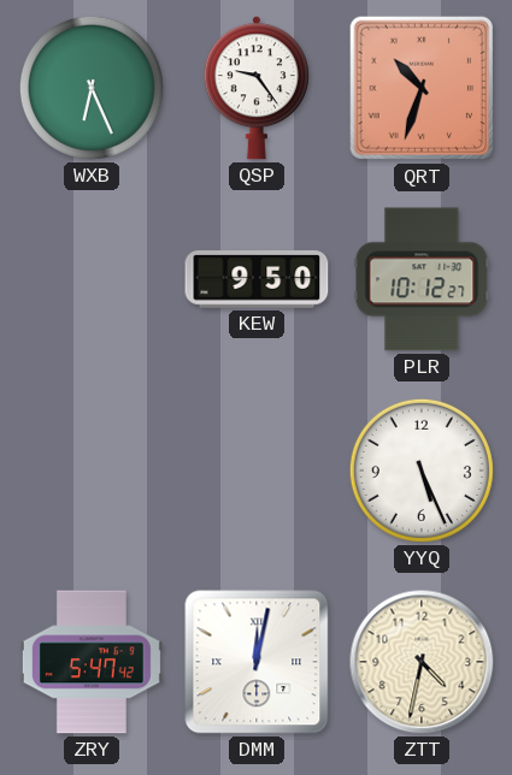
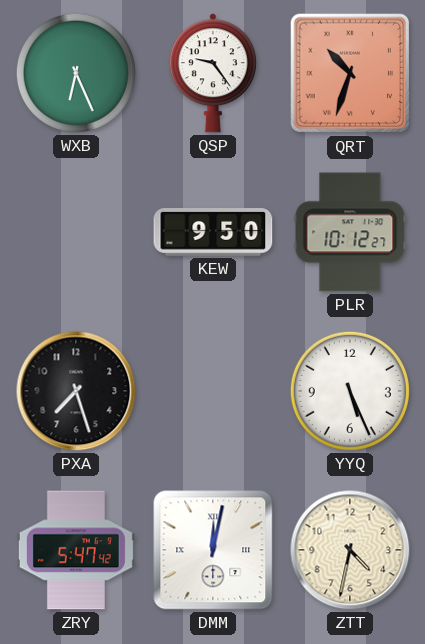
PXA: none -> 7:27
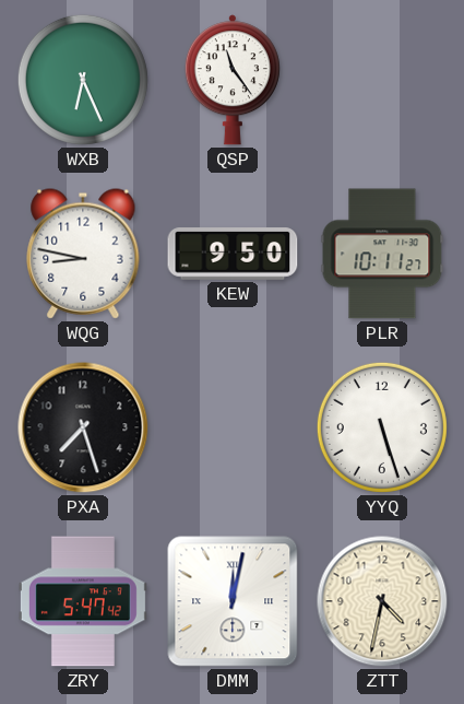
QSP: 9:24 -> 11:24
QRT: 10:33 -> none
WQG: none -> 8:47
PLR: 10:12 -> 10:11
YYQ: 5:26 -> 5:27
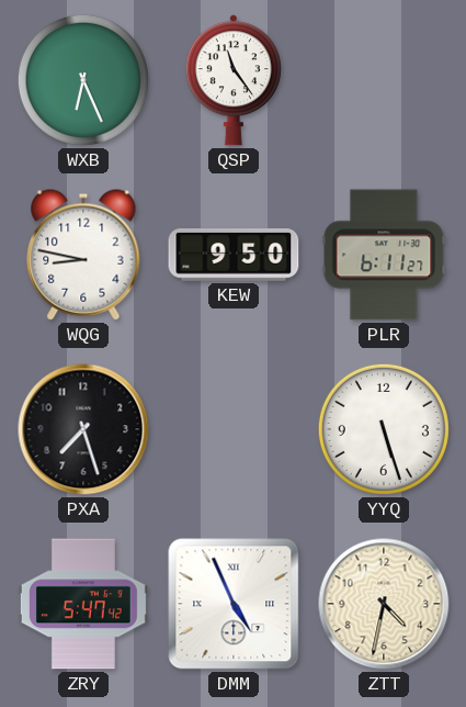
PLR: 10:11 -> 6:11
DMM: 12:02 -> 4:56
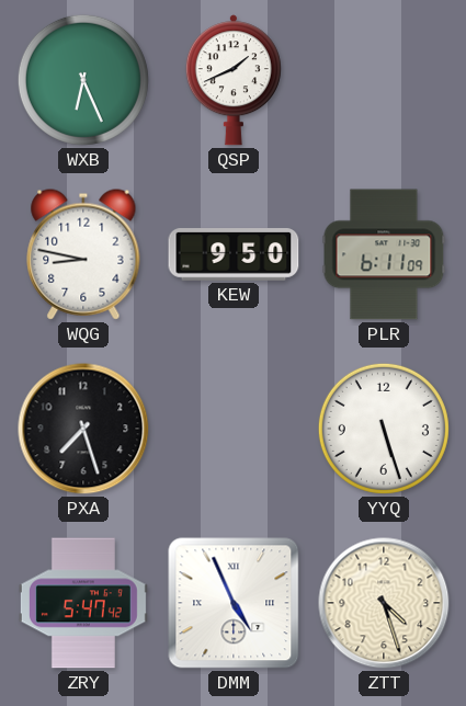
QSP: 11:24 -> 1:41
PLR: 6:11:27 -> 6:11:09
ZTT: 4:32 -> 4:27
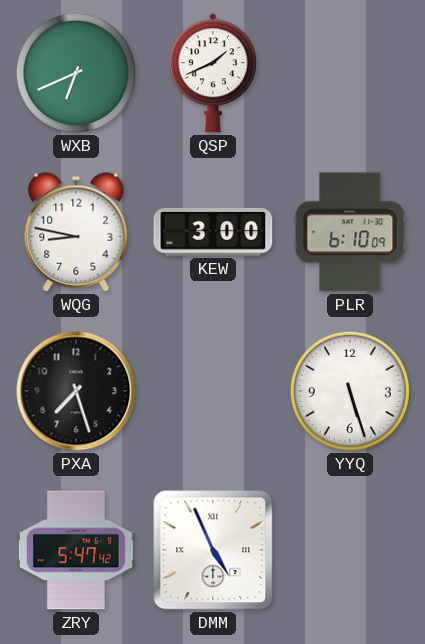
WXB: 6:26 -> 6:41
KEW: 9:50 -> 3:00
PLR: 6:11 -> 6:10
ZTT: 4:27 -> none
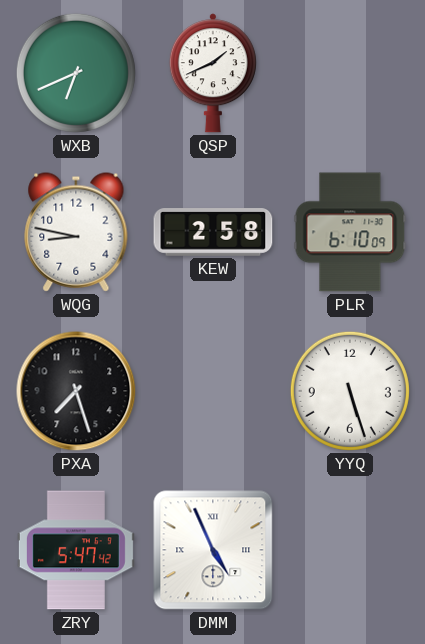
KEW: 3:00 -> 2:58
